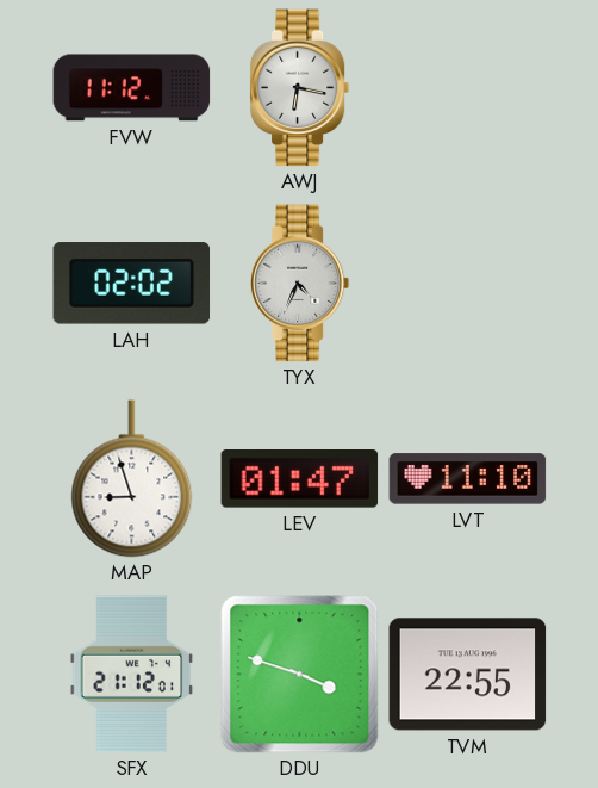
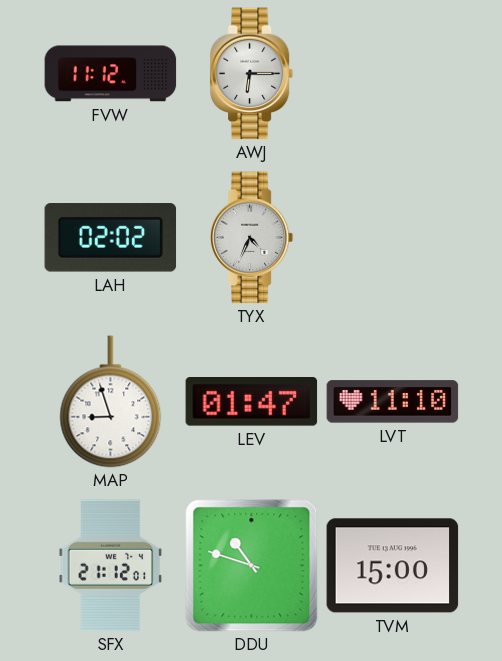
AWJ: 6:17 -> 6:15
DDU: 3:48 -> 10:48
TVM: 22:55 -> 15:00
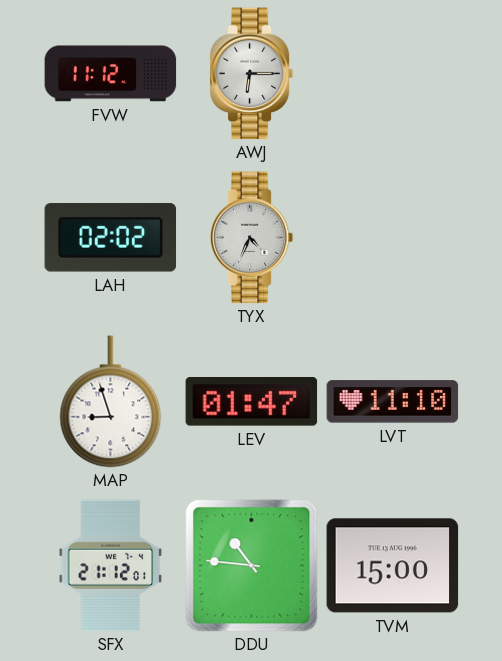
DDU: 10:48 -> 10:46
